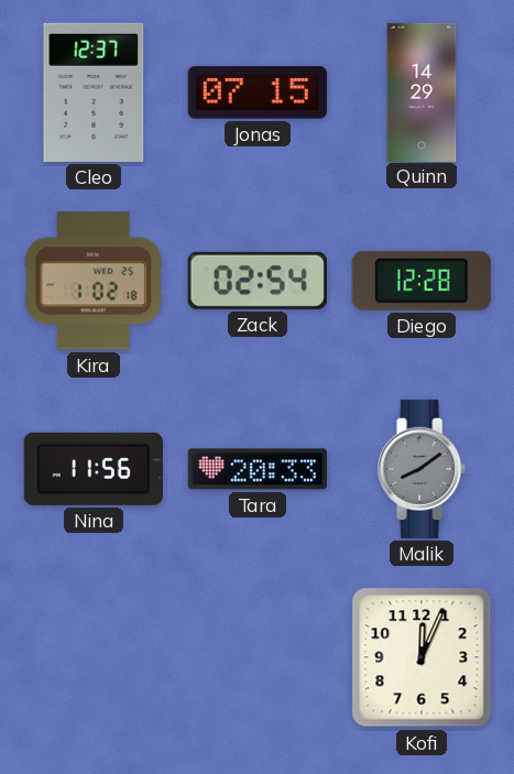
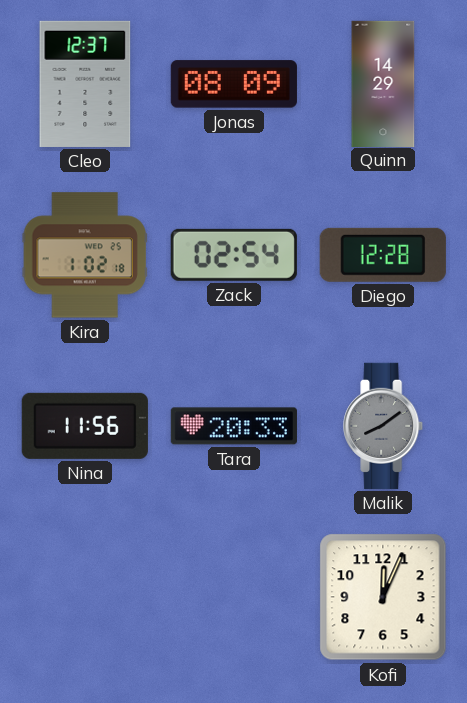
Jonas: 07:15 -> 08:09
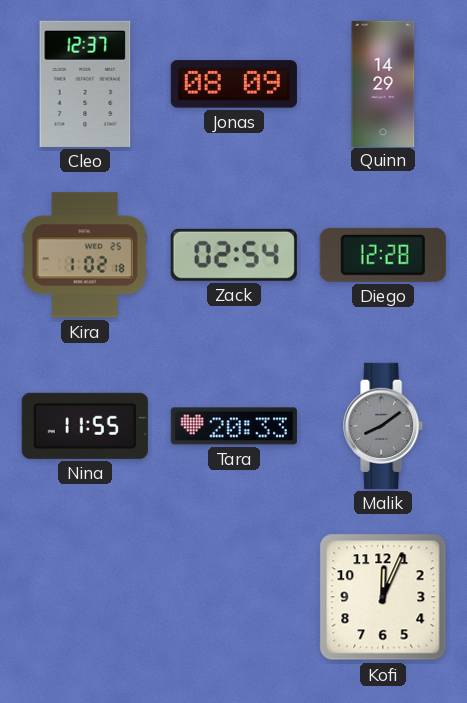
Nina: 11:56 -> 11:55
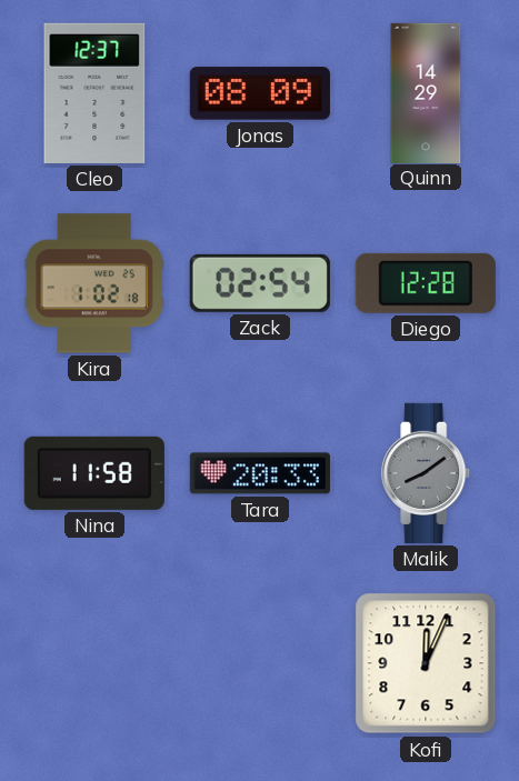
Nina: 11:55 -> 11:58
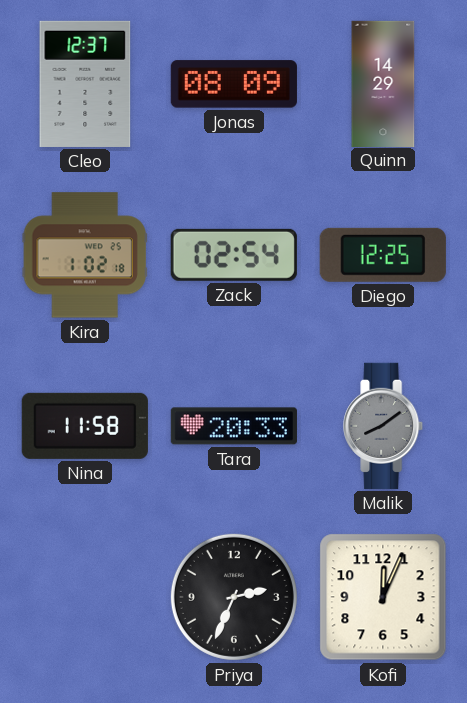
Diego: 12:28 -> 12:25
Priya: none -> 2:34
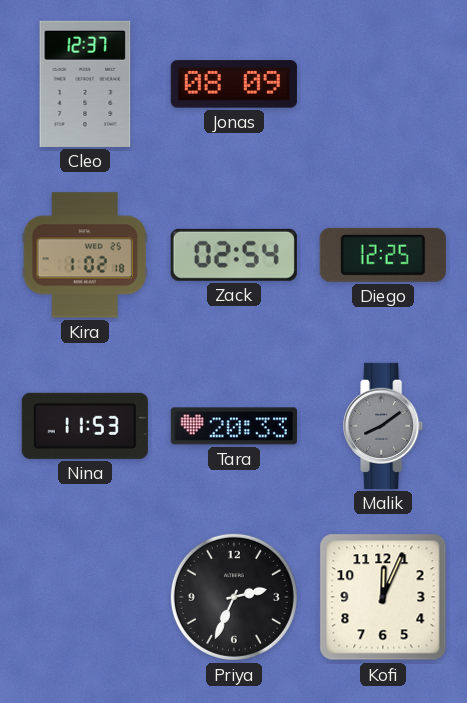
Quinn: 14:29 -> none
Nina: 11:58 -> 11:53
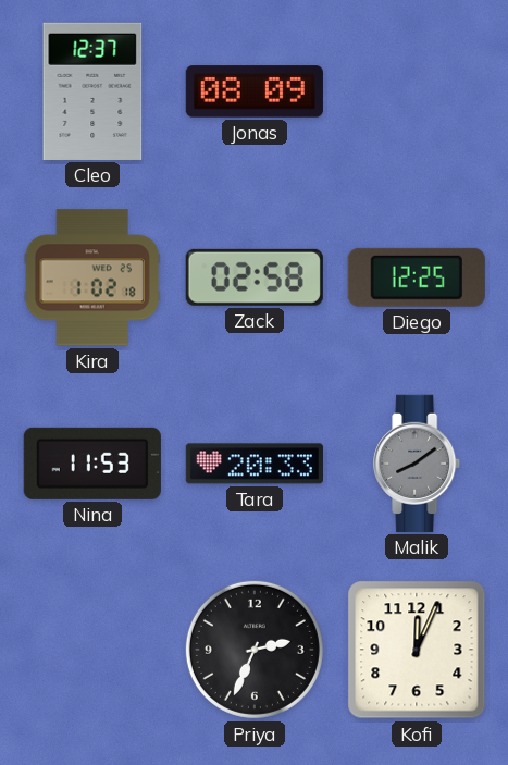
Zack: 02:54 -> 02:58
